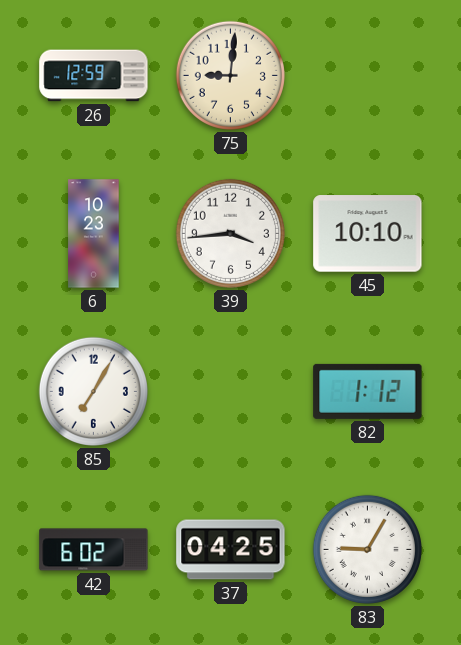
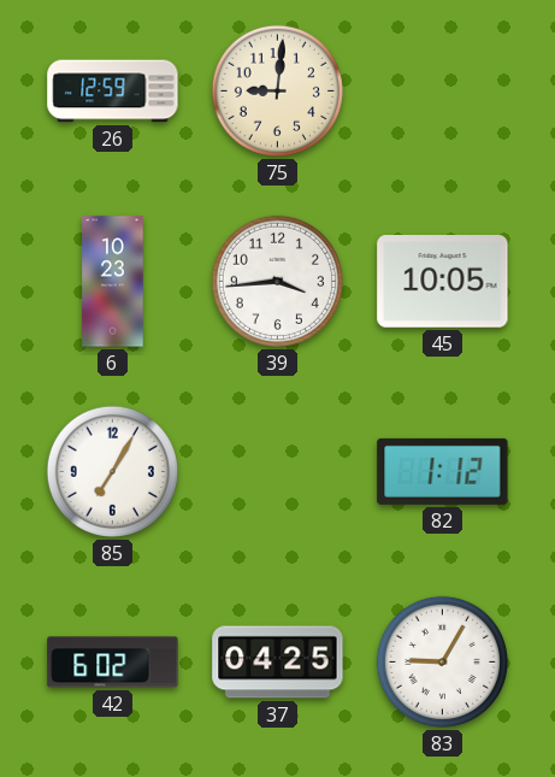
45: 10:10 -> 10:05
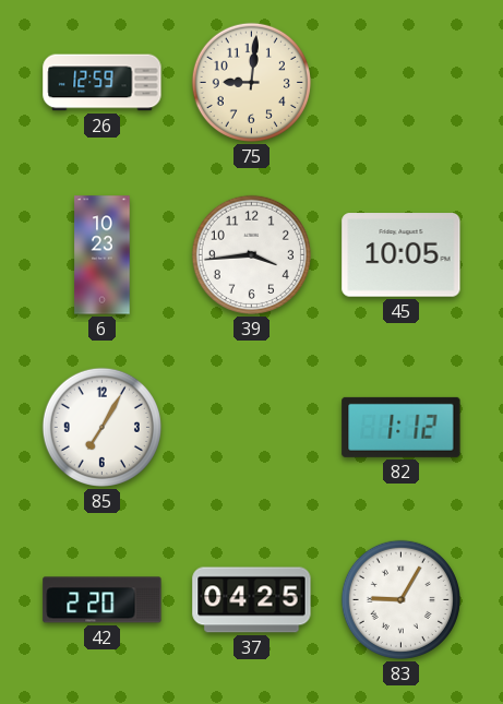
42: 6:02 -> 2:20
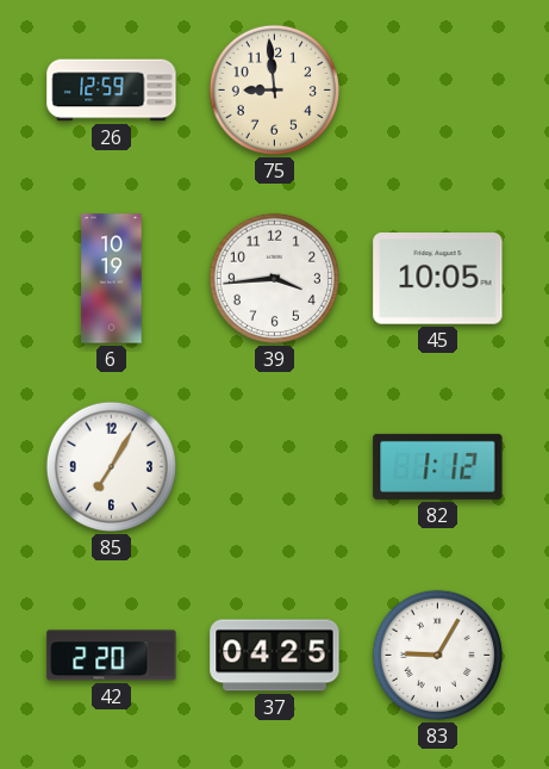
75: 9:01 -> 8:59
6: 10:23 -> 10:19
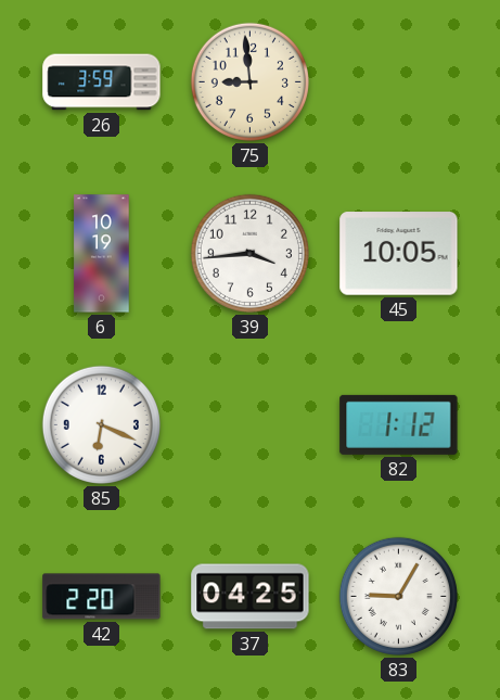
26: 12:59 -> 3:59
85: 7:05 -> 6:19
